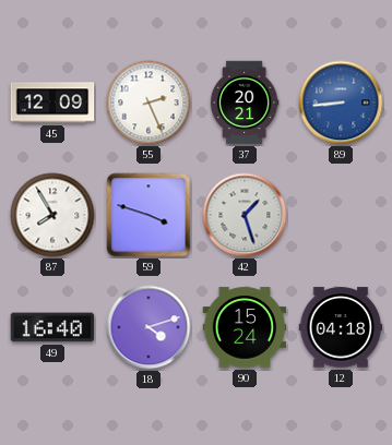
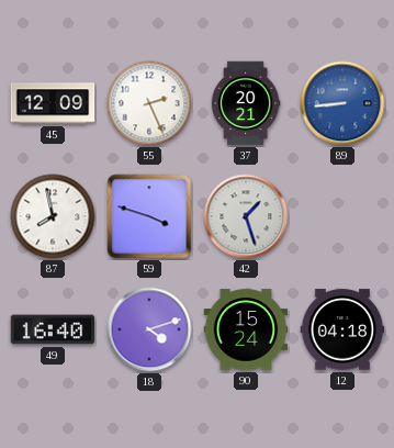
87: 7:55 -> 7:58
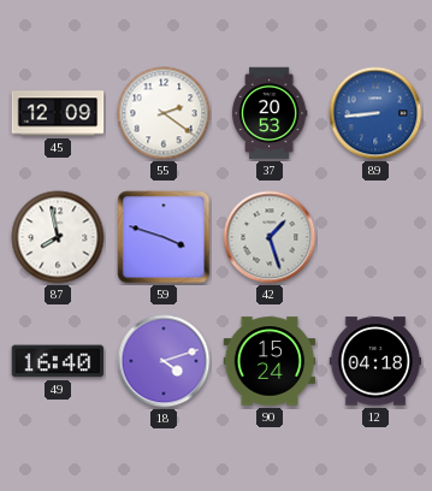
55: 2:26 -> 2:21
37: 20:21 -> 20:53
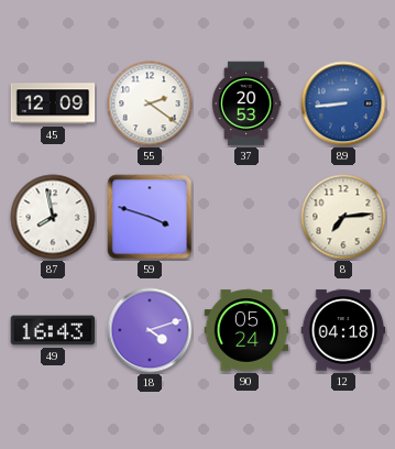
42: 1:27 -> none
8: none -> 7:14
49: 16:40 -> 16:43
90: 15:24 -> 05:24
